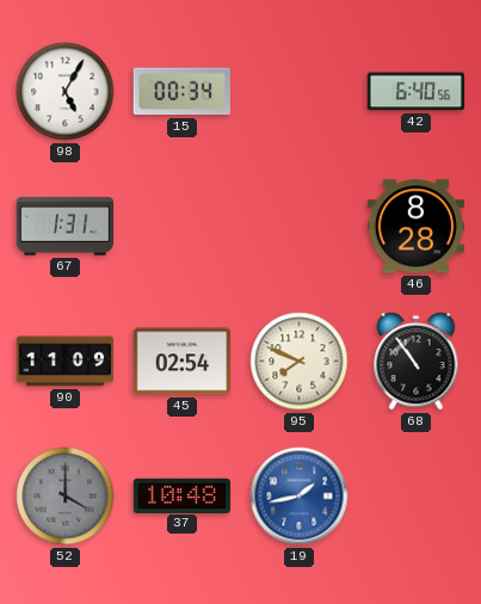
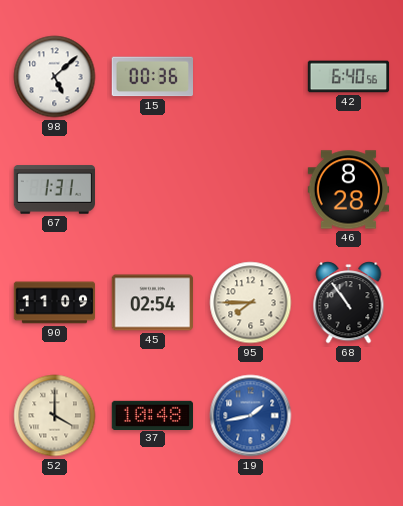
98: 5:05 -> 5:08
15: 00:34 -> 00:36
95: 7:49 -> 7:45
52 dial: grey -> cream
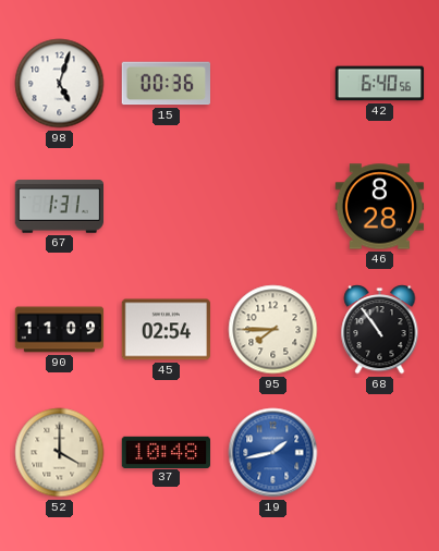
98: 5:08 -> 5:03
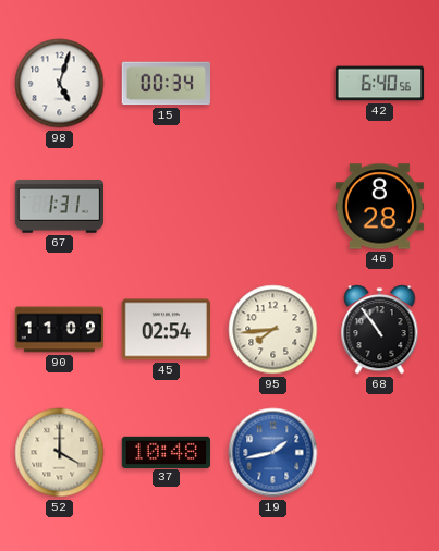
15: 00:36 -> 00:34
95: 7:45 -> 7:44
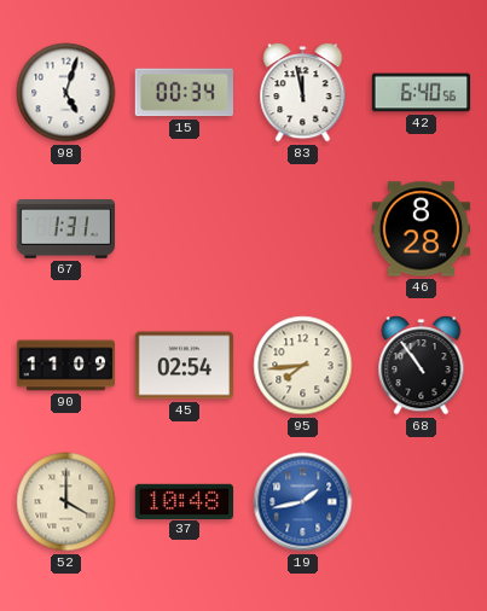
83: none -> 11:58
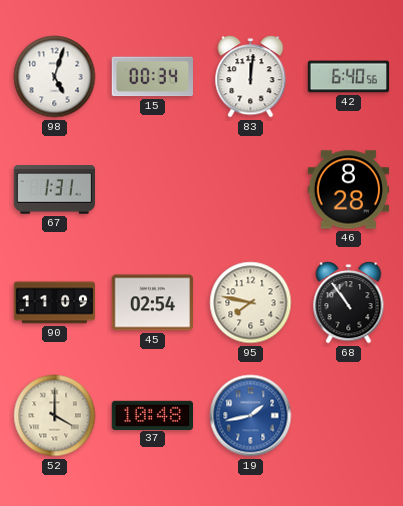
83: 11:58 -> 12:01
95: 7:44 -> 7:47
